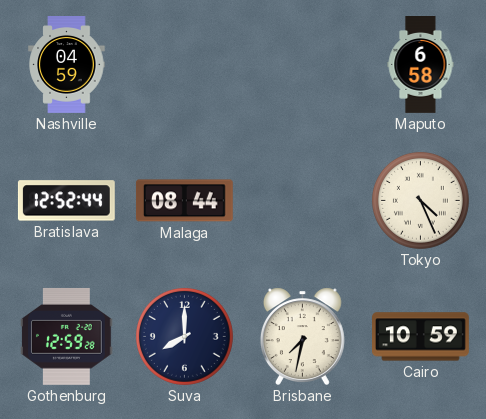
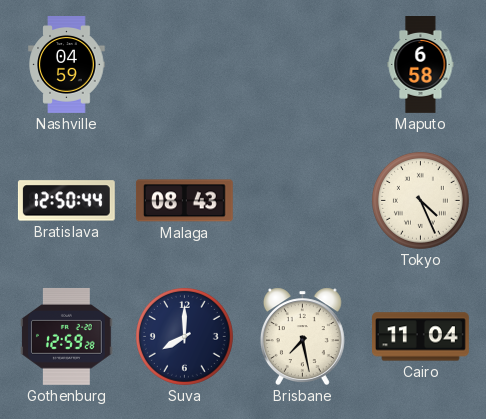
Bratislava: 12:52 -> 12:50
Malaga: 08:44 -> 08:43
Brisbane: 7:32 -> 7:28
Cairo: 10:59 -> 11:04
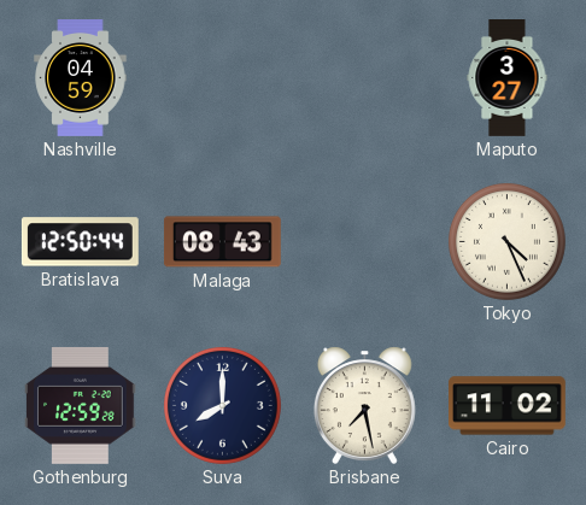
Maputo: 6:58 -> 3:27
Cairo: 11:04 -> 11:02
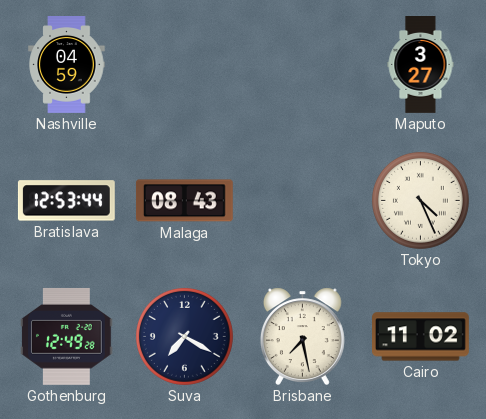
Bratislava: 12:50 -> 12:53
Gothenburg: 12:59 -> 12:49
Suva: 8:00 -> 7:20
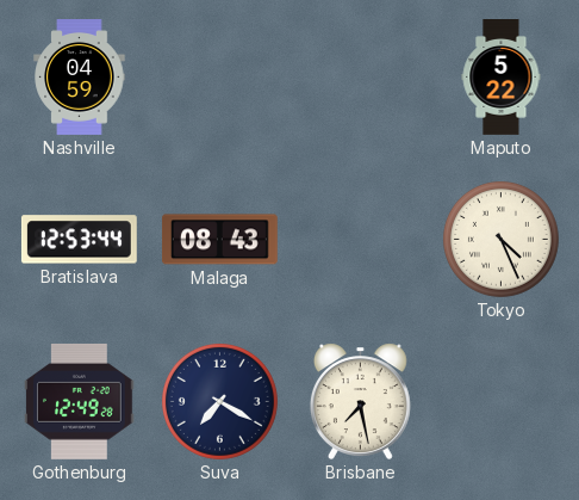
Maputo: 3:27 -> 5:22
Cairo: 11:02 -> none
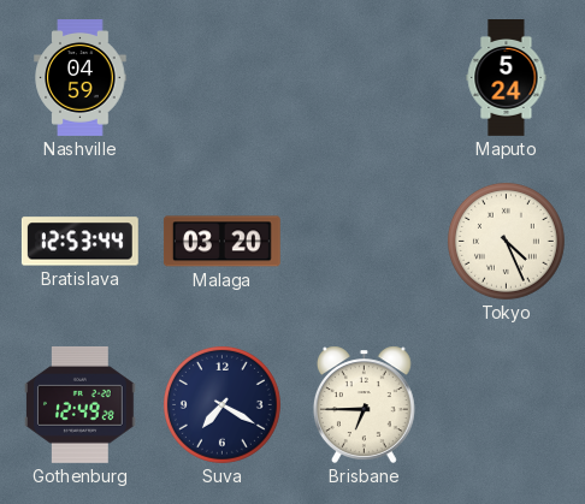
Maputo: 5:22 -> 5:24
Malaga: 08:43 -> 03:20
Brisbane: 7:28 -> 6:45
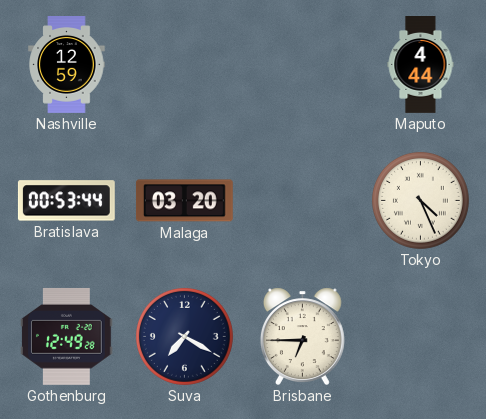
Nashville: 04:59 -> 12:59
Maputo: 5:24 -> 4:44
Bratislava: 12:53 -> 00:53
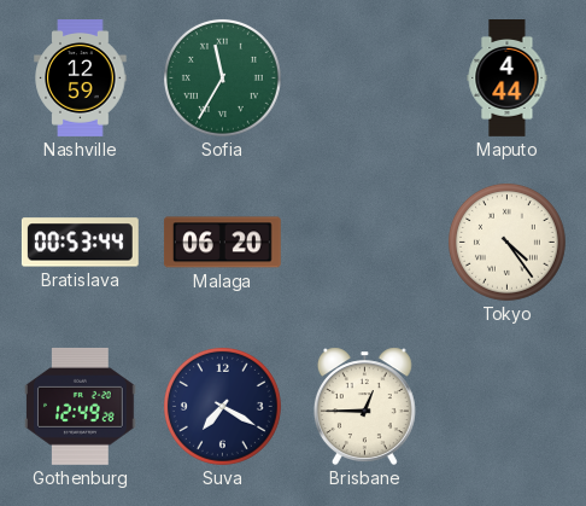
Sofia: none -> 11:35
Malaga: 03:20 -> 06:20
Tokyo: 4:26 -> 4:24
Brisbane: 6:45 -> 12:45
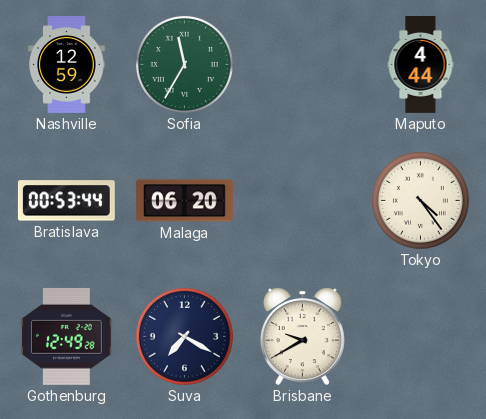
Brisbane: 12:45 -> 9:40
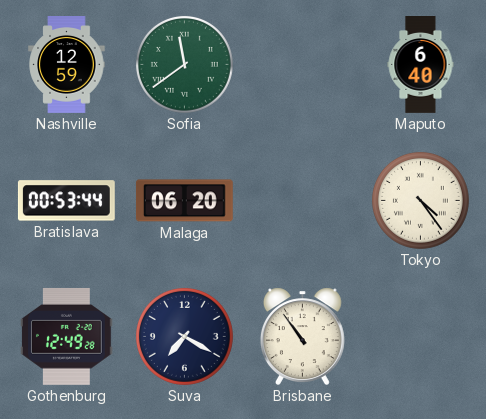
Sofia: 11:35 -> 11:39
Maputo: 4:44 -> 6:40
Brisbane: 9:40 -> 10:54
